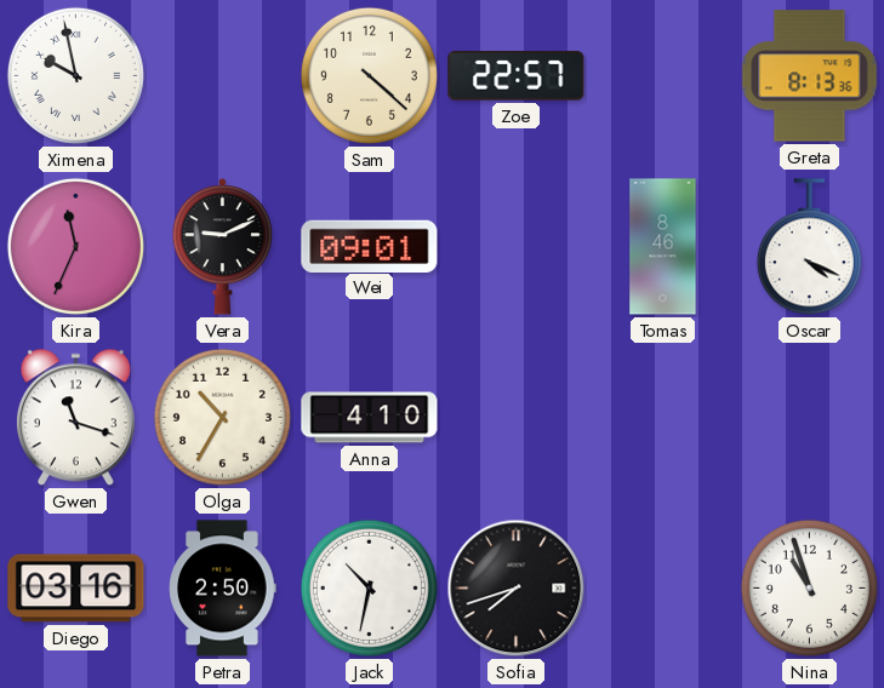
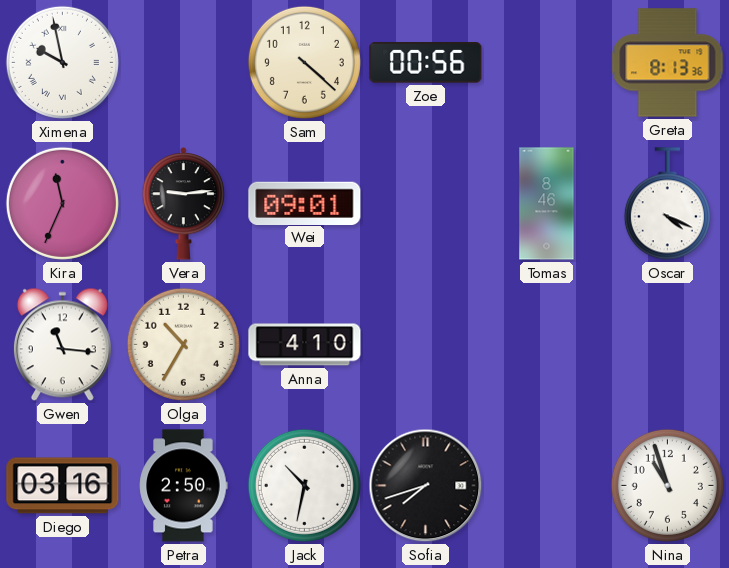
Zoe: 22:57 -> 00:56
Vera: 9:11 -> 9:14
Gwen: 11:18 -> 11:16
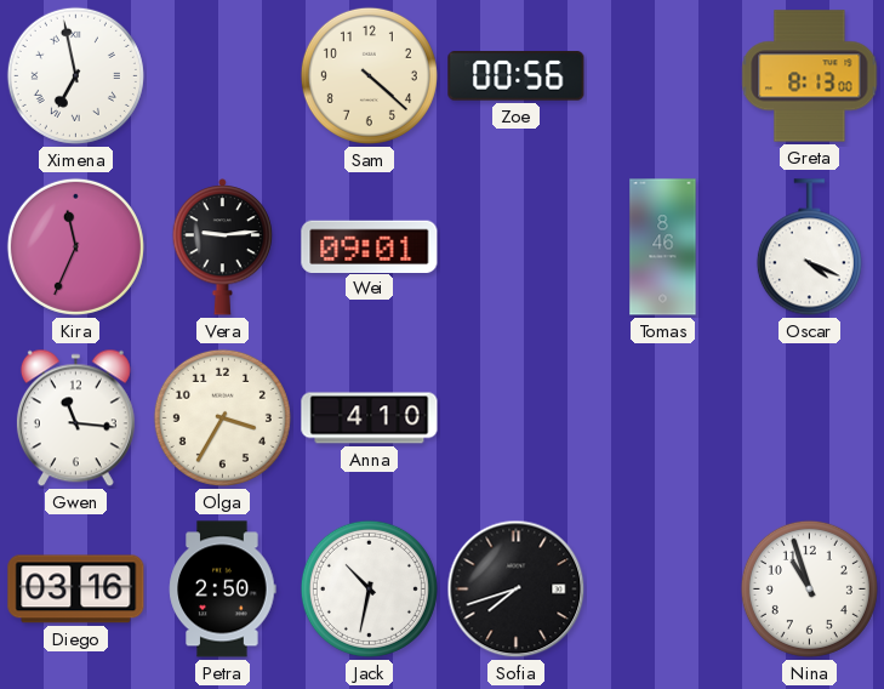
Ximena: 9:58 -> 6:58
Greta: 8:13:36 -> 8:13:00
Olga: 10:35 -> 3:35
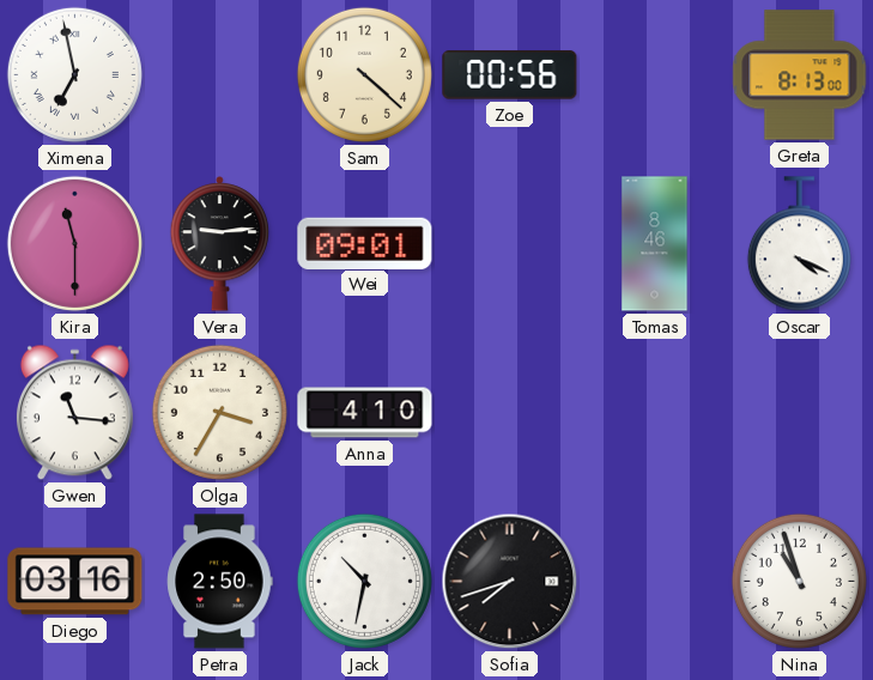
Kira: 11:34 -> 11:30
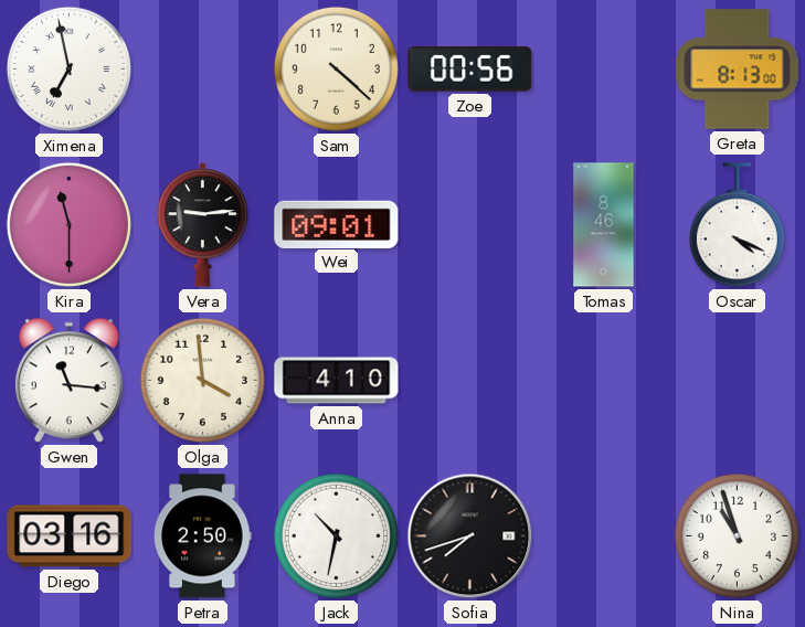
Olga: 3:35 -> 3:59
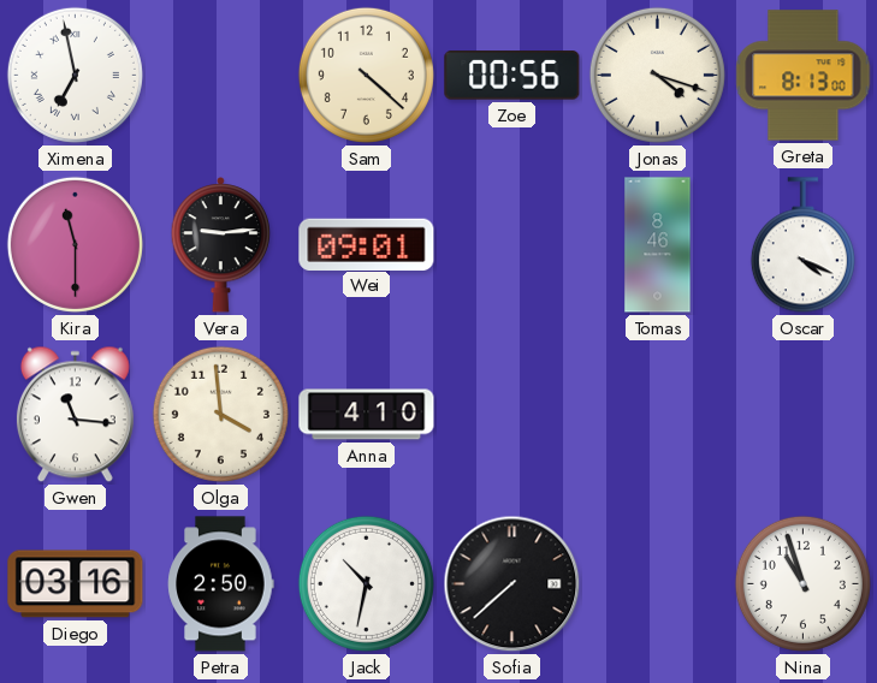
Jonas: none -> 4:18
Sofia: 7:42 -> 7:38
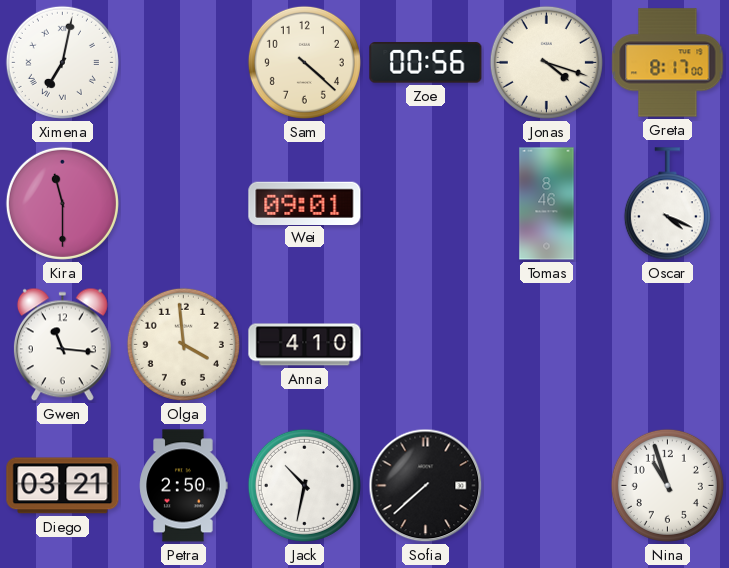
Ximena: 6:58 -> 7:02
Greta: 8:13 -> 8:17
Vera: 9:14 -> none
Diego: 03:16 -> 03:21
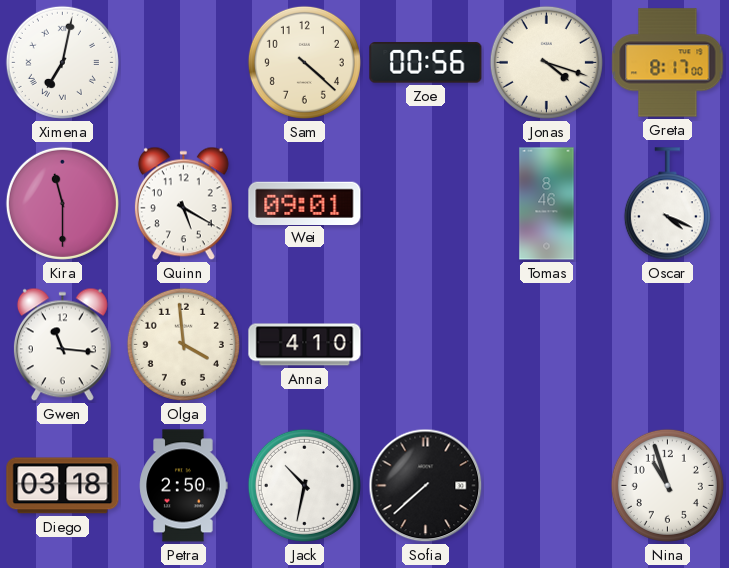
Quinn: none -> 5:20
Diego: 03:21 -> 03:18
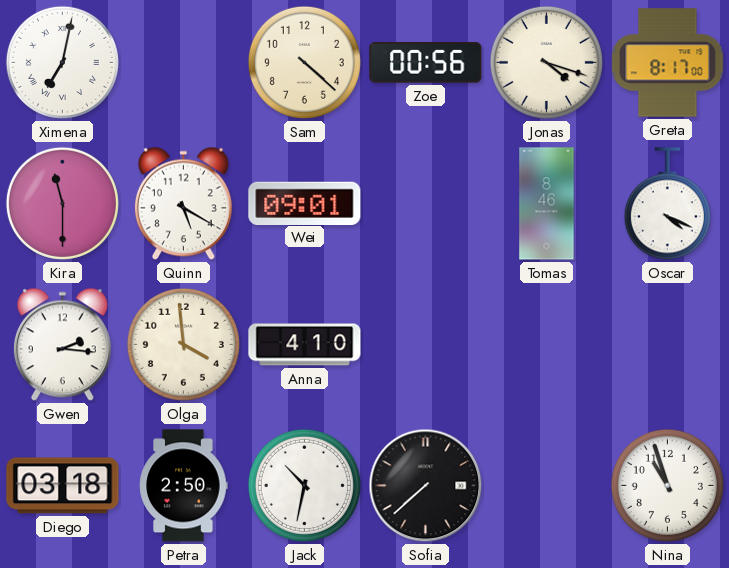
Gwen: 11:16 -> 2:16
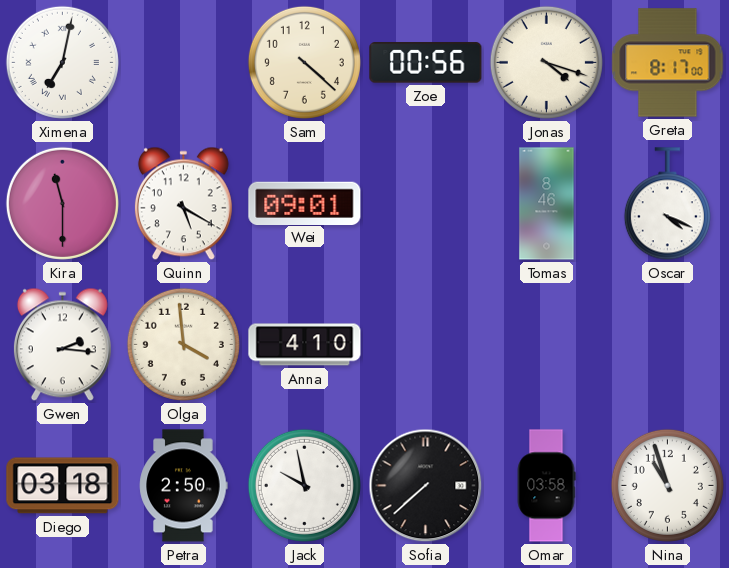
Jack: 10:32 -> 9:58
Omar: none -> 03:58
